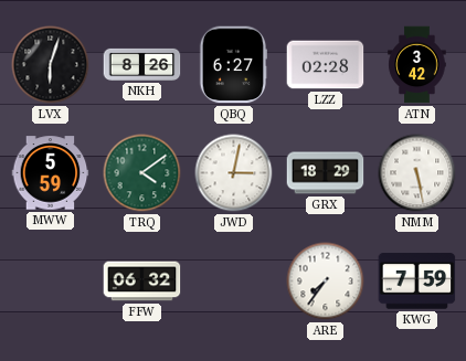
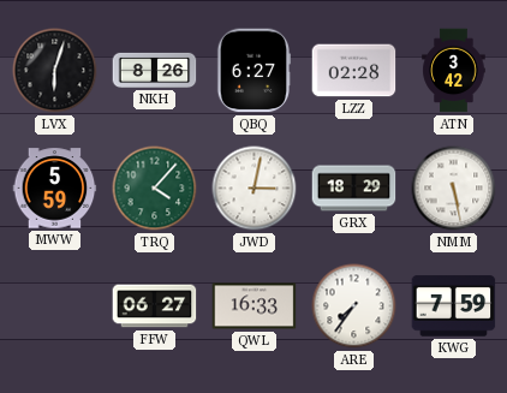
TRQ: 4:09 -> 4:07
FFW: 06:32 -> 06:27
QWL: none -> 16:33
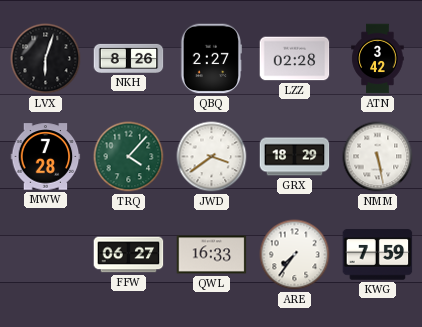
QBQ: 6:27 -> 2:27
MWW: 5:59 -> 7:28
JWD: 3:02 -> 3:39
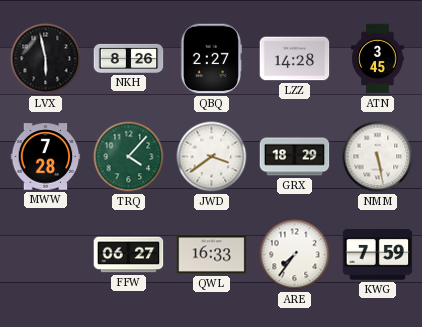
LVX: 6:03 -> 5:58
LZZ: 02:28 -> 14:28
ATN: 3:42 -> 3:45
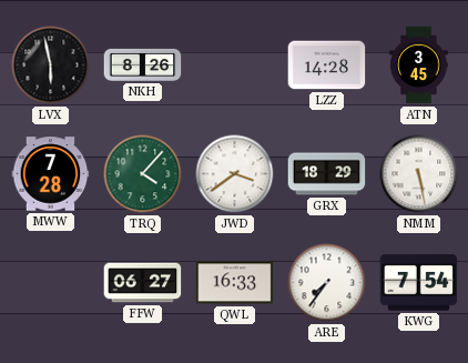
QBQ: 2:27 -> none
KWG: 7:59 -> 7:54
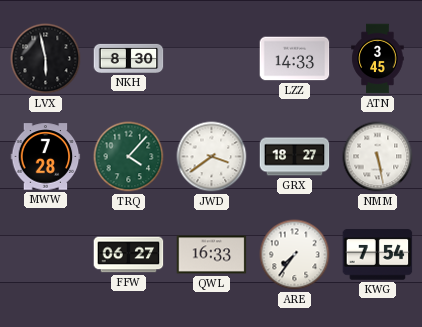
NKH: 8:26 -> 8:30
LZZ: 14:28 -> 14:33
GRX: 18:29 -> 18:27
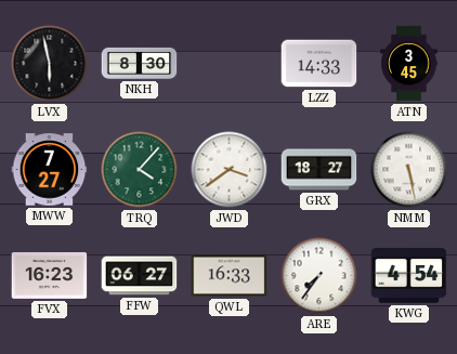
MWW: 7:28 -> 7:27
FVX: none -> 16:23
KWG: 7:54 -> 4:54
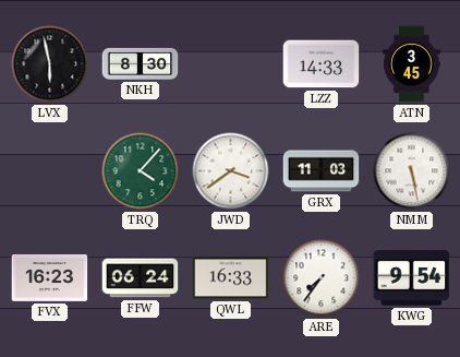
MWW: 7:27 -> none
GRX: 18:27 -> 11:03
FFW: 06:27 -> 06:24
KWG: 4:54 -> 9:54
